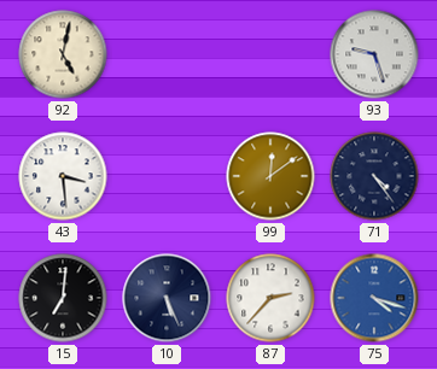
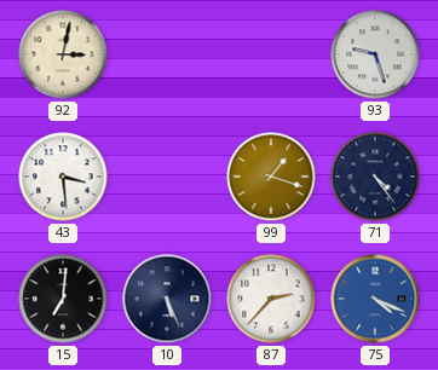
92: 5:02 -> 3:02
99: 12:09 -> 1:18
75: 4:18 -> 4:19
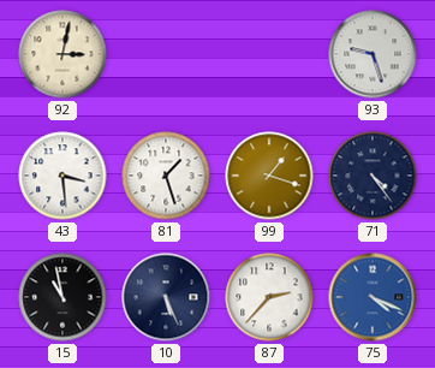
81: none -> 1:27
15: 7:01 -> 10:58
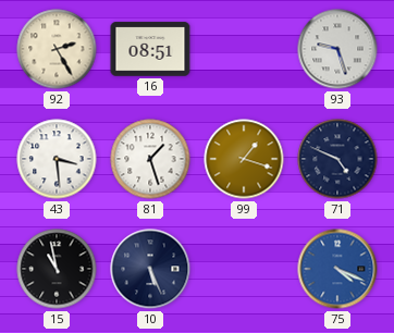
92: 3:02 -> 2:25
16: none -> 08:51
71: 4:24 -> 4:49
87: 2:37 -> none
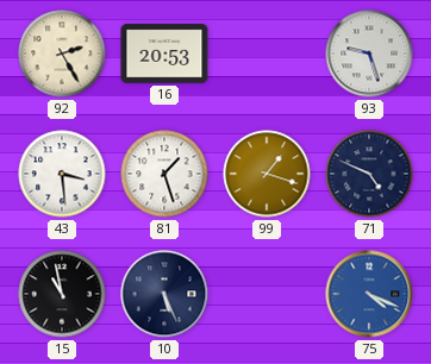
16: 08:51 -> 20:53
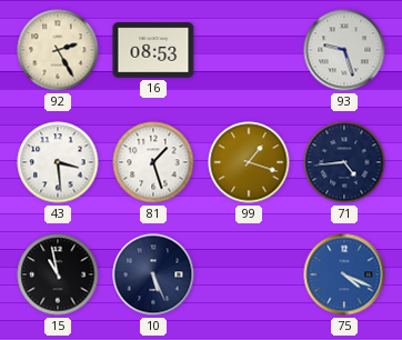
16: 20:53 -> 08:53
71: 4:49 -> 4:44
